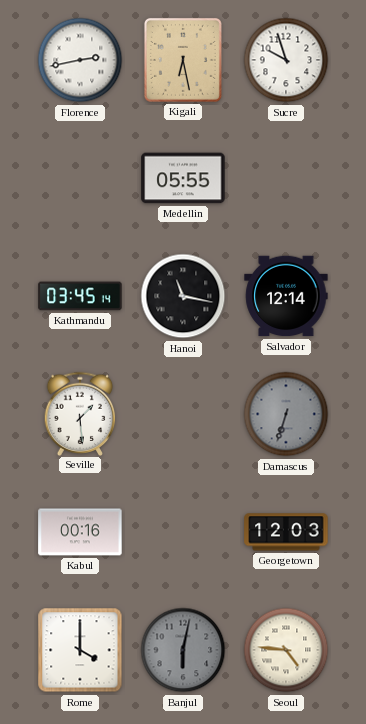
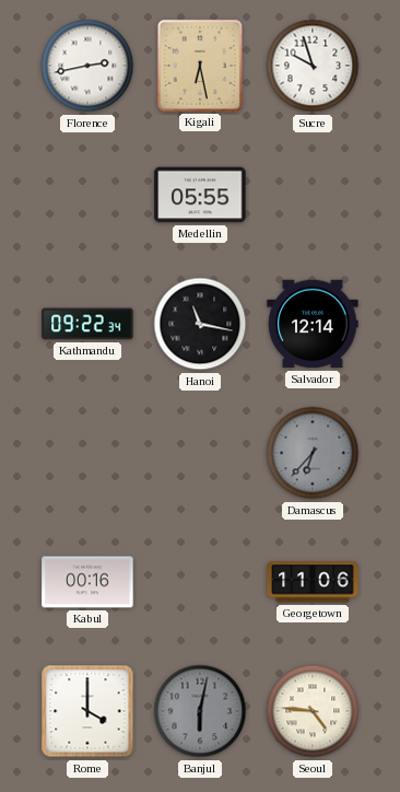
Kathmandu: 03:45 -> 09:22
Seville: 1:29 -> none
Damascus: 6:33 -> 6:37
Georgetown: 12:03 -> 11:06
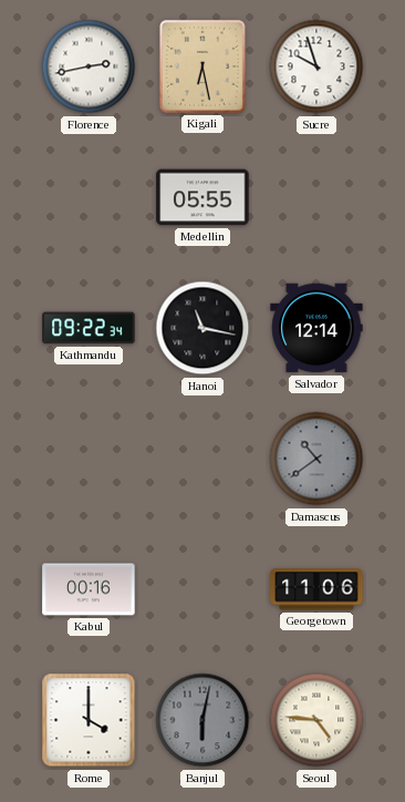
Damascus: 6:37 -> 10:39
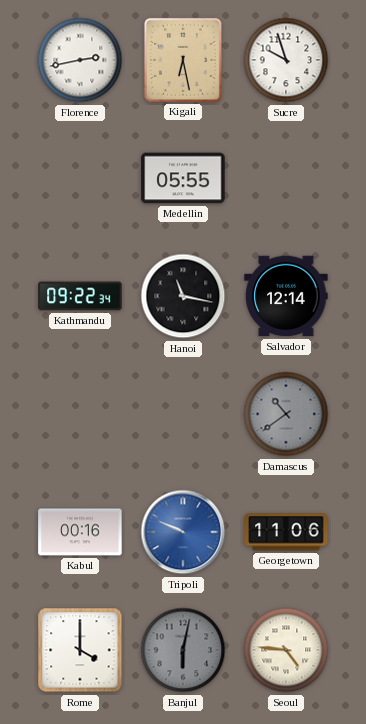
Tripoli: none -> 9:49
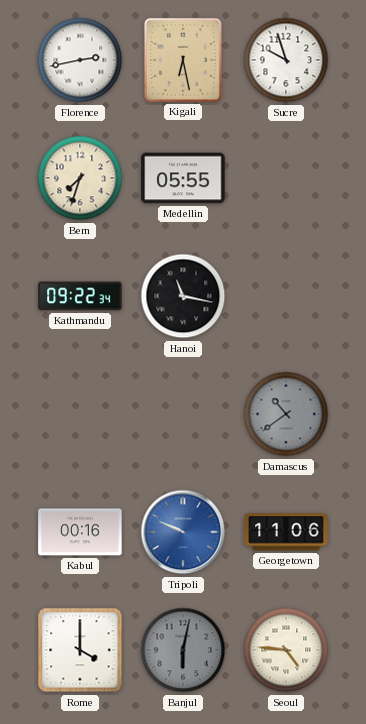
Bern: none -> 7:33
Salvador: 12:14 -> none
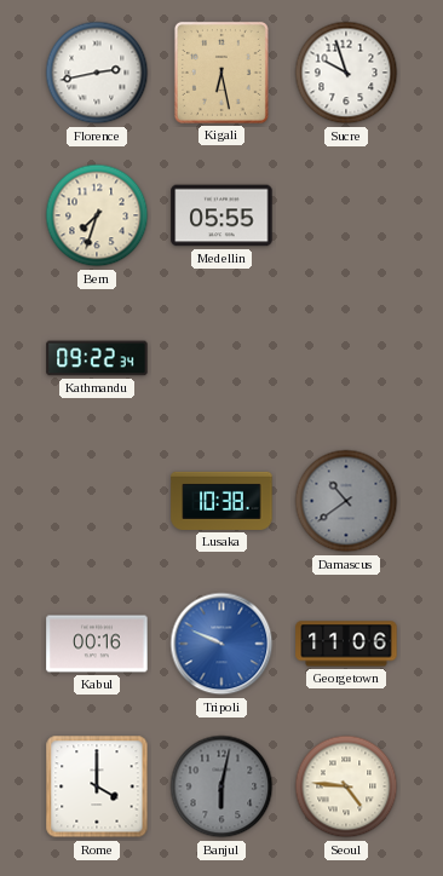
Hanoi: 11:17 -> none
Lusaka: none -> 10:38
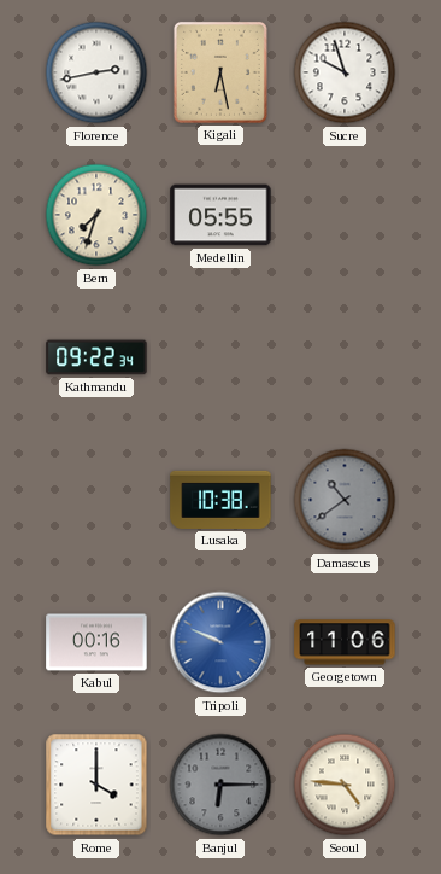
Banjul: 6:02 -> 6:15
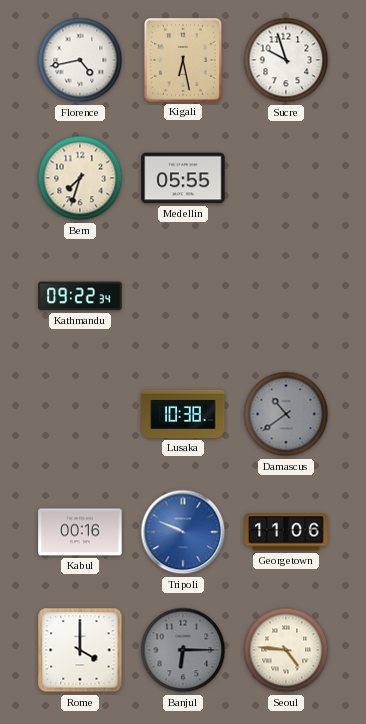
Florence: 2:43 -> 4:43
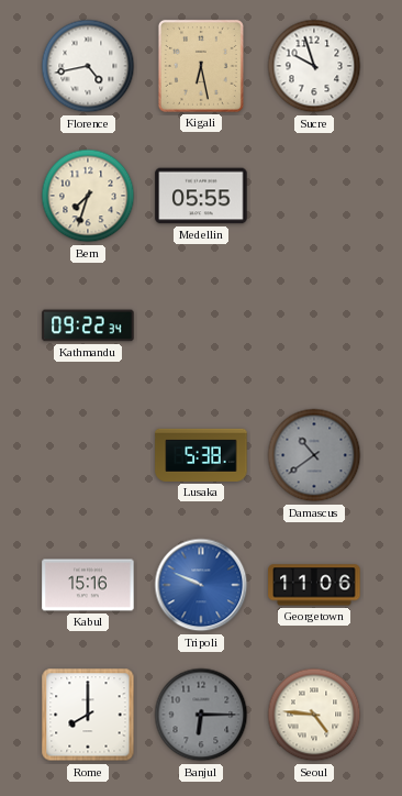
Lusaka: 10:38 -> 5:38
Kabul: 00:16 -> 15:16
Rome: 4:00 -> 8:00
